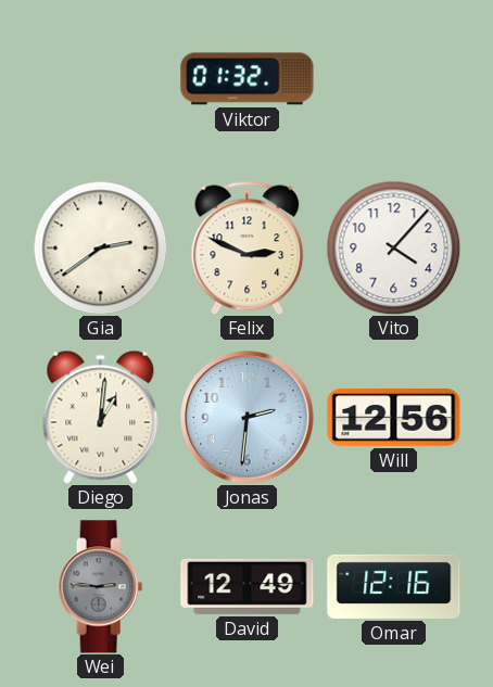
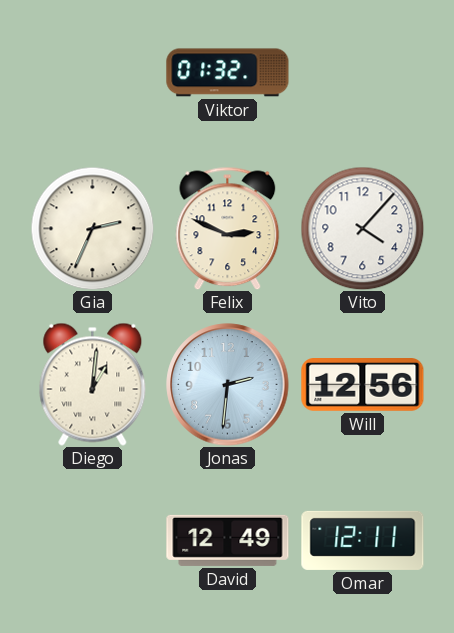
Gia: 2:39 -> 2:34
Wei: 2:46 -> none
Omar: 12:16 -> 12:11
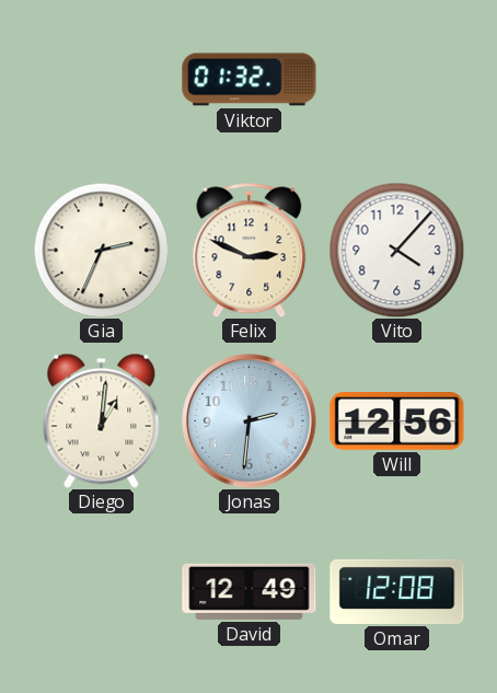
Omar: 12:11 -> 12:08
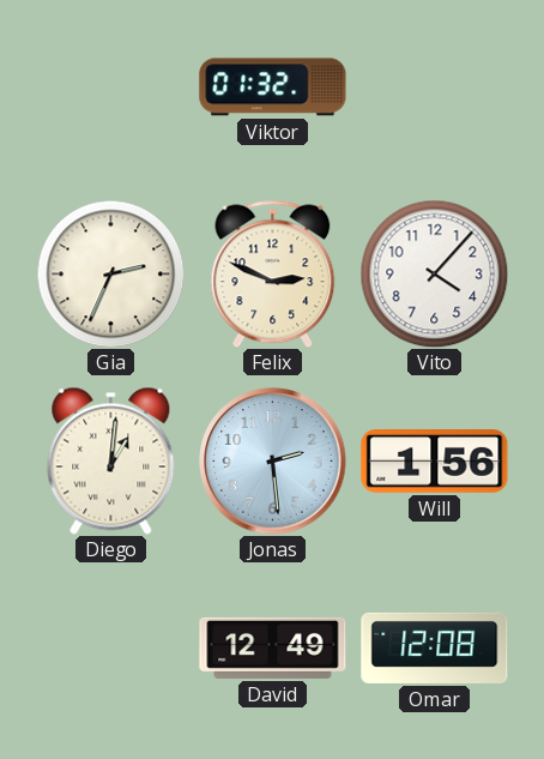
Jonas: 2:31 -> 2:29
Will: 12:56 -> 1:56
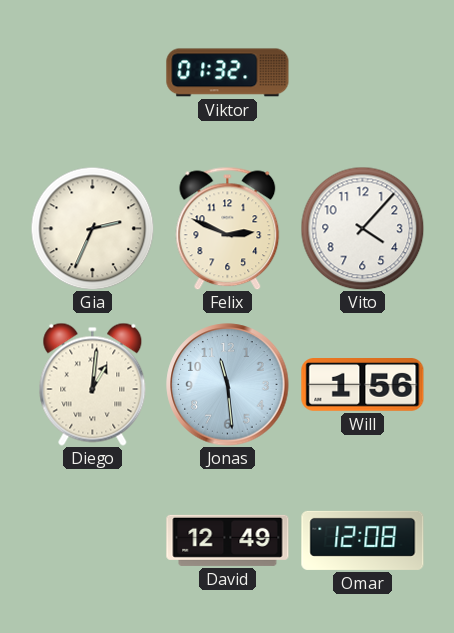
Jonas: 2:29 -> 11:29
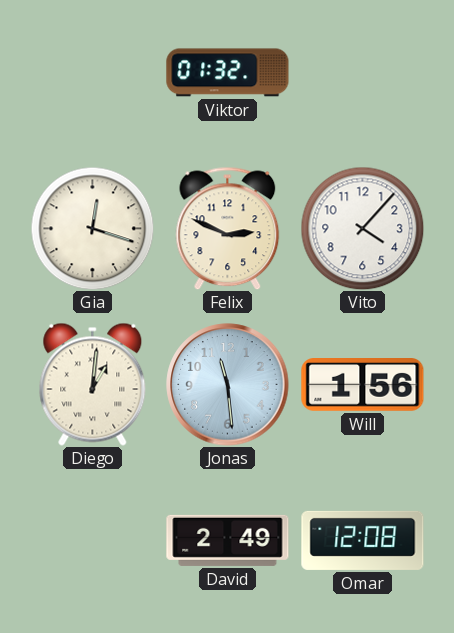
Gia: 2:34 -> 12:18
David: 12:49 -> 2:49
